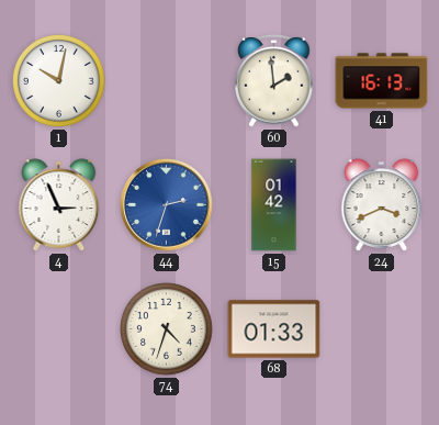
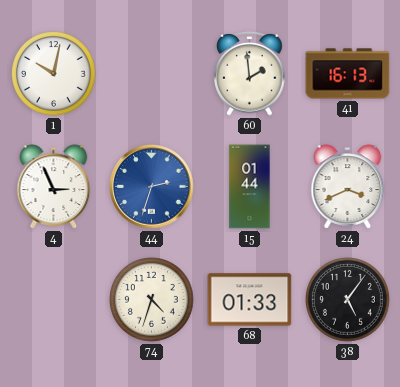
15: 01:42 -> 01:44
38: none -> 5:06
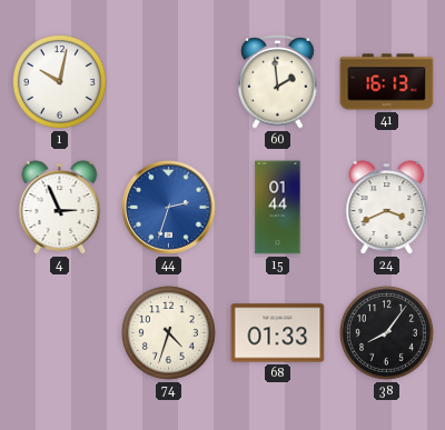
38: 5:06 -> 8:06
